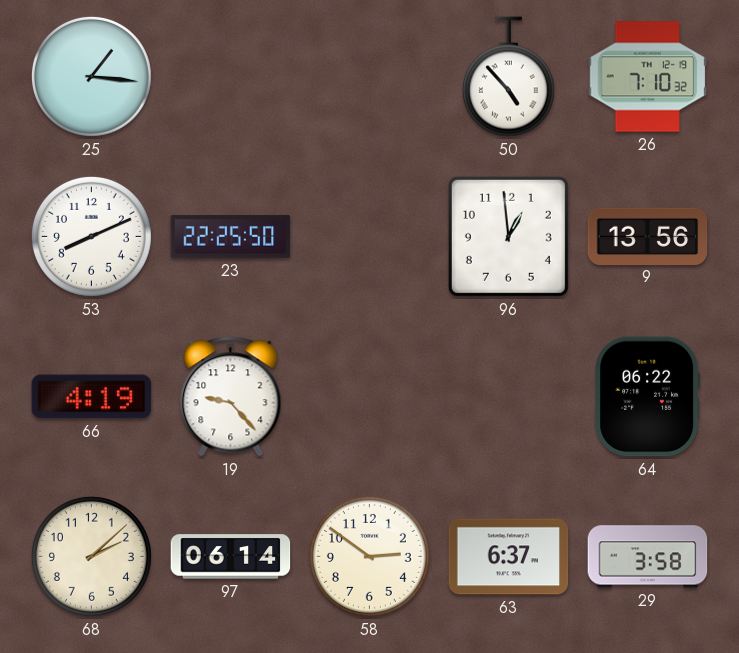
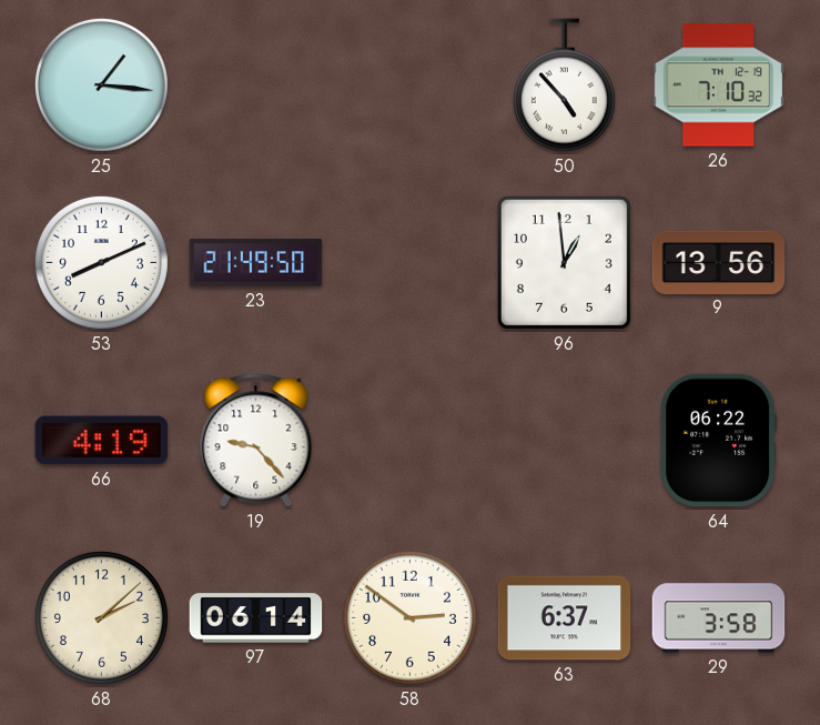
23: 22:25 -> 21:49
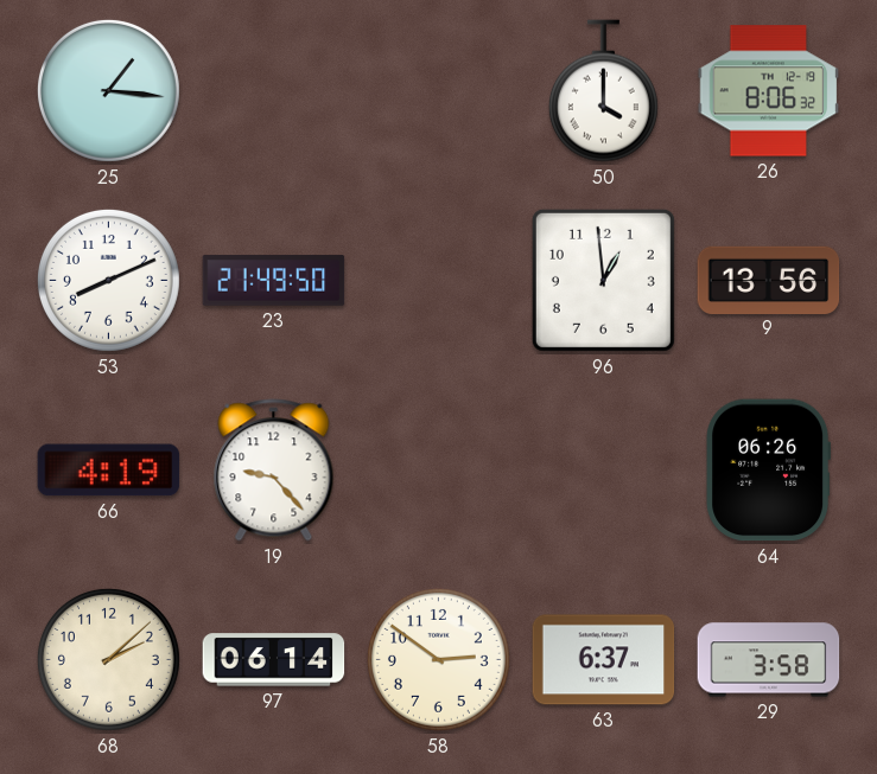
50: 4:53 -> 4:00
26: 7:10 -> 8:06
64: 06:22 -> 06:26
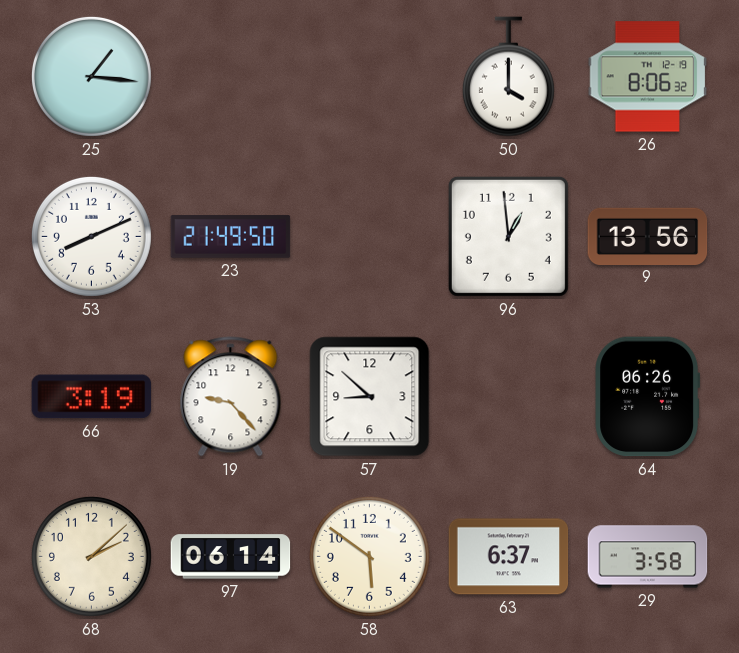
66: 4:19 -> 3:19
57: none -> 8:52
58: 2:51 -> 5:51
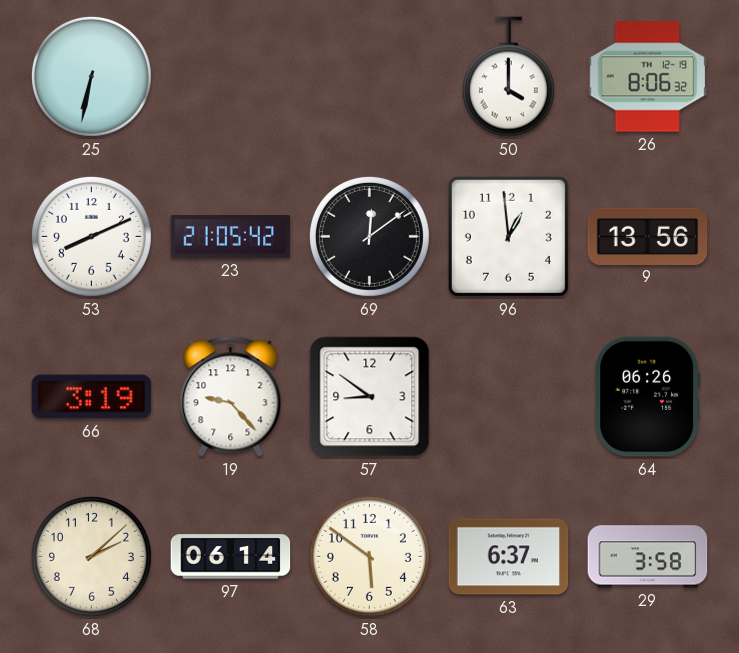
25: 1:16 -> 6:32
23: 21:49 -> 21:05
69: none -> 12:09
57: 8:52 -> 8:51
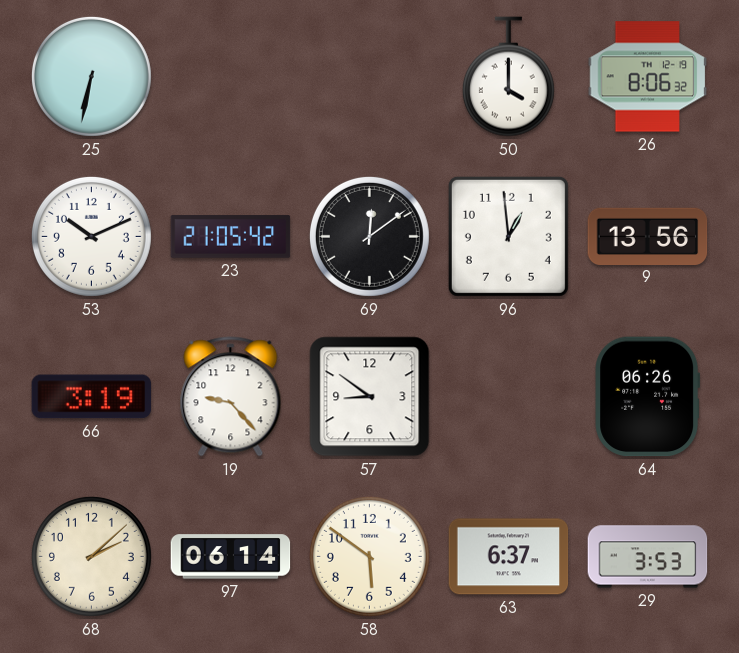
53: 8:11 -> 10:11
29: 3:58 -> 3:53
